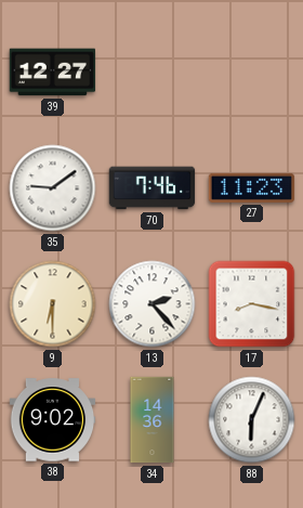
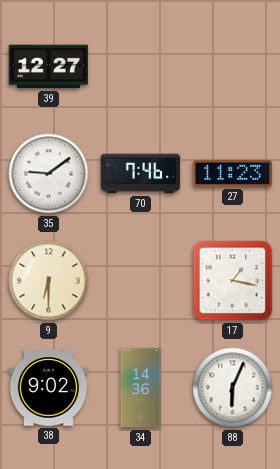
13: 2:23 -> none
17: 8:17 -> 1:17
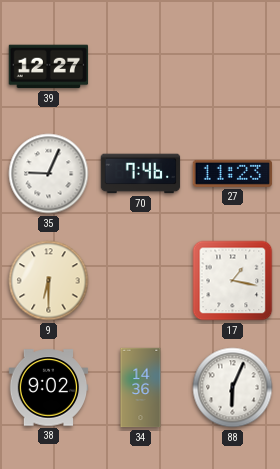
35: 9:09 -> 9:04
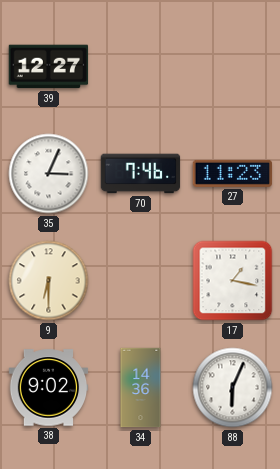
35: 9:04 -> 3:04
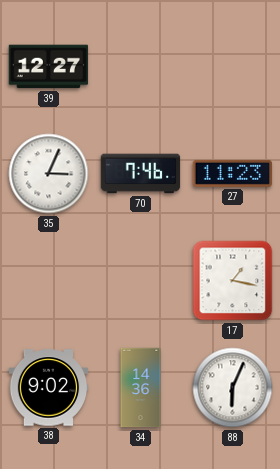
9: 6:30 -> none
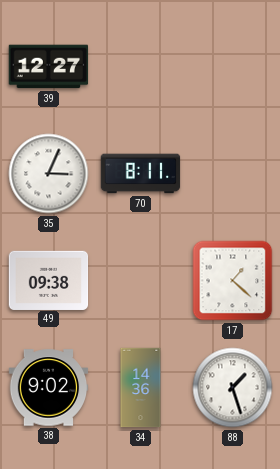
70: 7:46 -> 8:11
27: 11:23 -> none
49: none -> 09:38
17: 1:17 -> 1:22
88: 6:04 -> 1:27
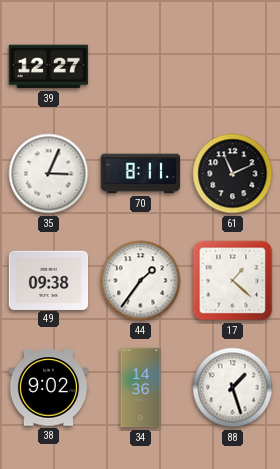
61: none -> 11:11
44: none -> 1:36
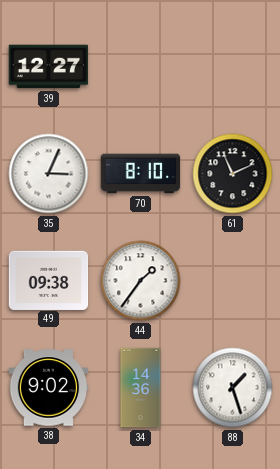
70: 8:11 -> 8:10
17: 1:22 -> none
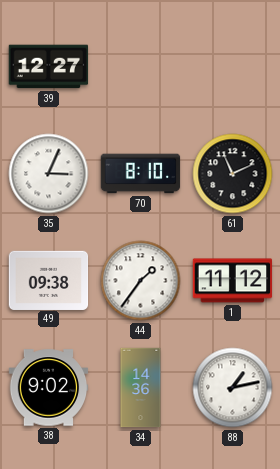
1: none -> 11:12
88: 1:27 -> 1:13
